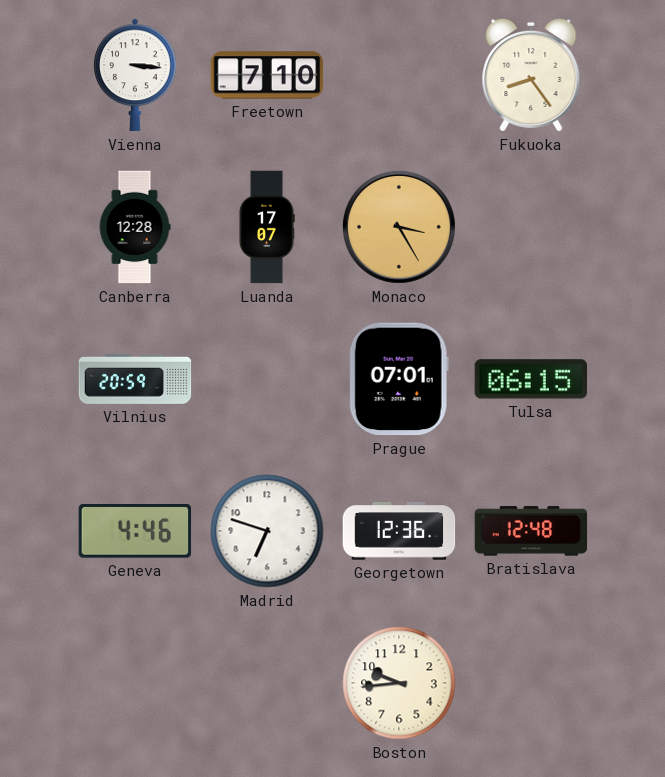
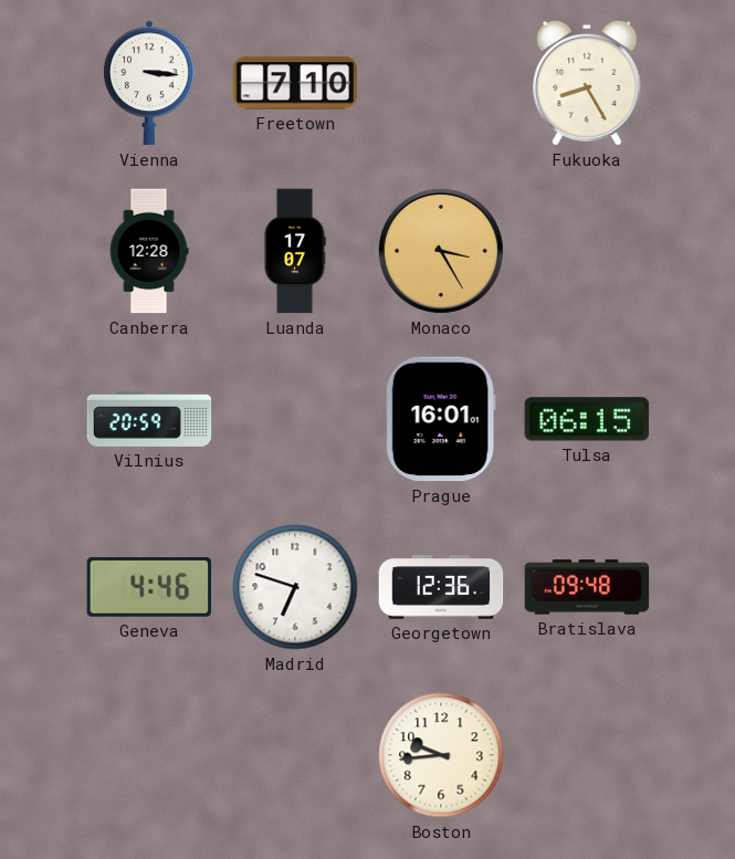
Fukuoka: 8:24 -> 8:25
Prague: 07:01 -> 16:01
Bratislava: 12:48 -> 09:48
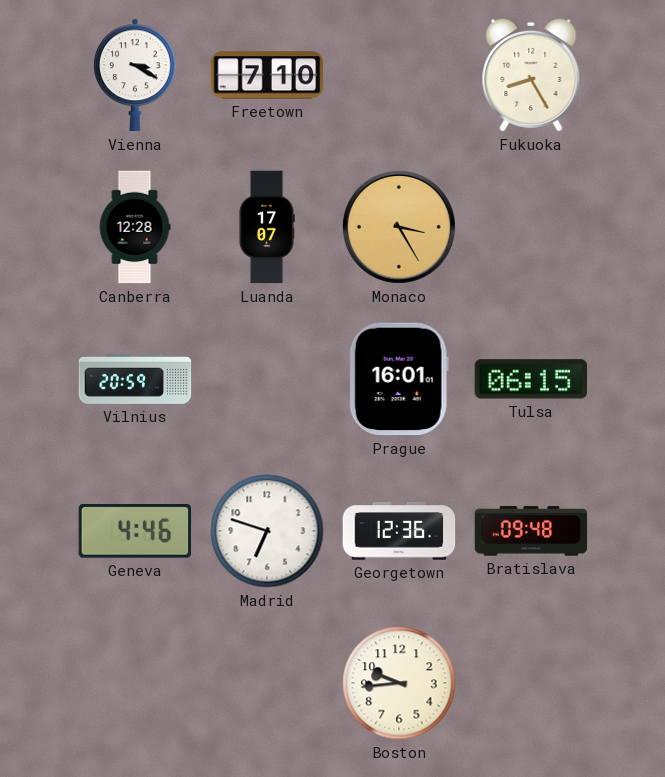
Vienna: 3:16 -> 3:20
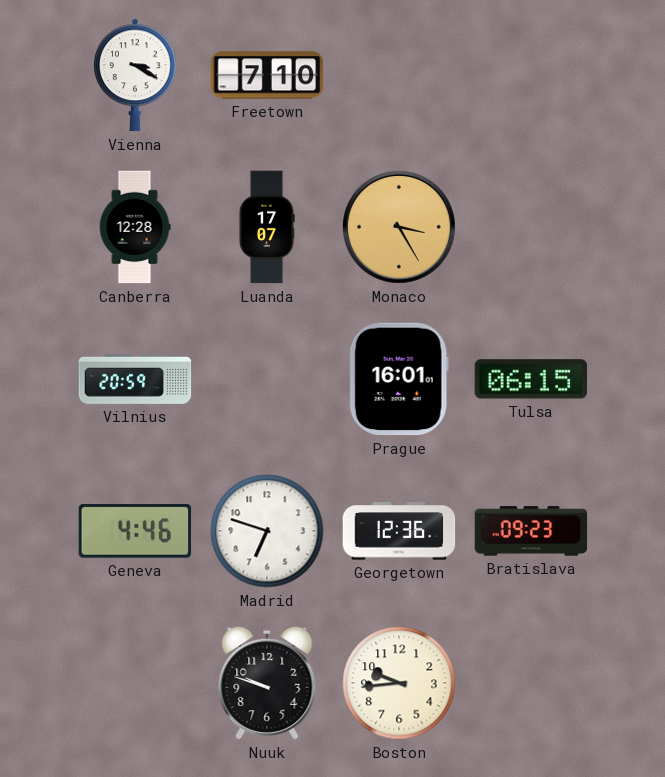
Fukuoka: 8:25 -> none
Bratislava: 09:48 -> 09:23
Nuuk: none -> 9:48
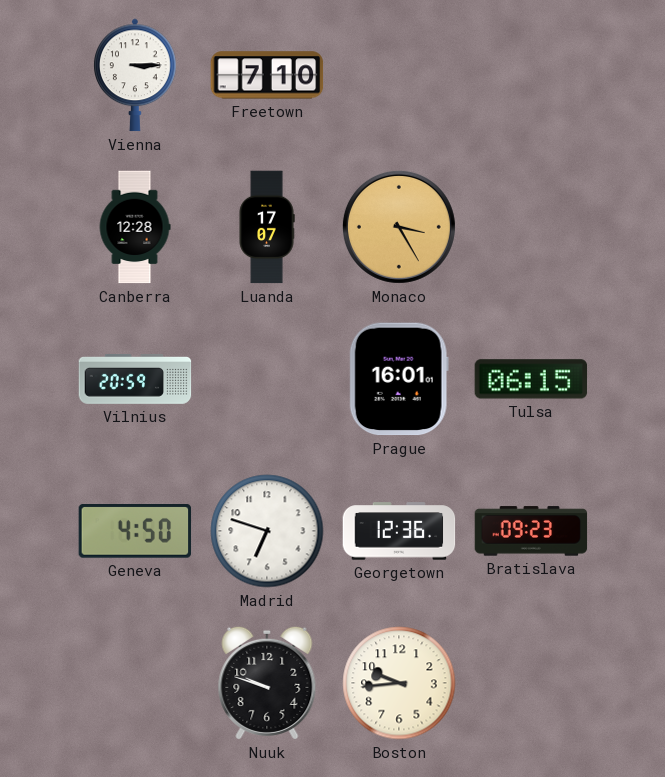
Vienna: 3:20 -> 3:15
Geneva: 4:46 -> 4:50
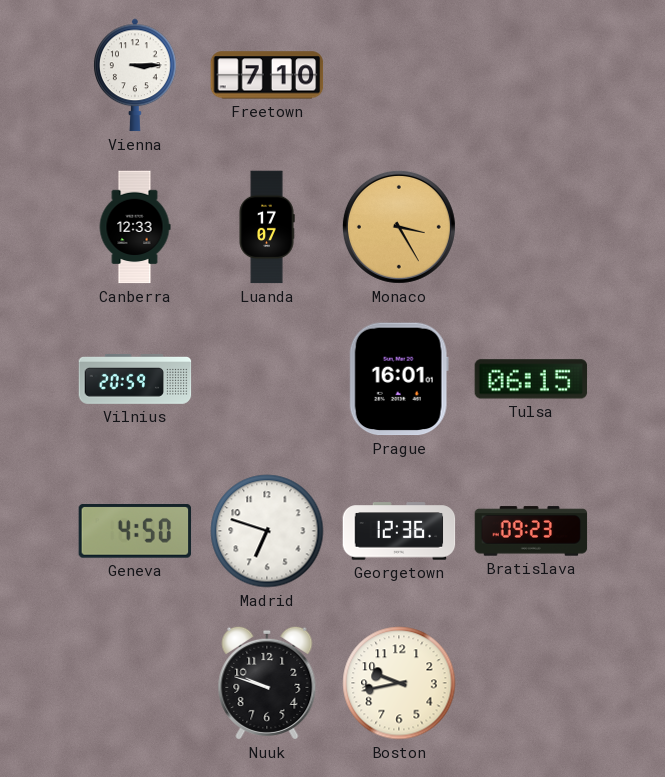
Canberra: 12:28 -> 12:33
Boston: 9:44 -> 9:43
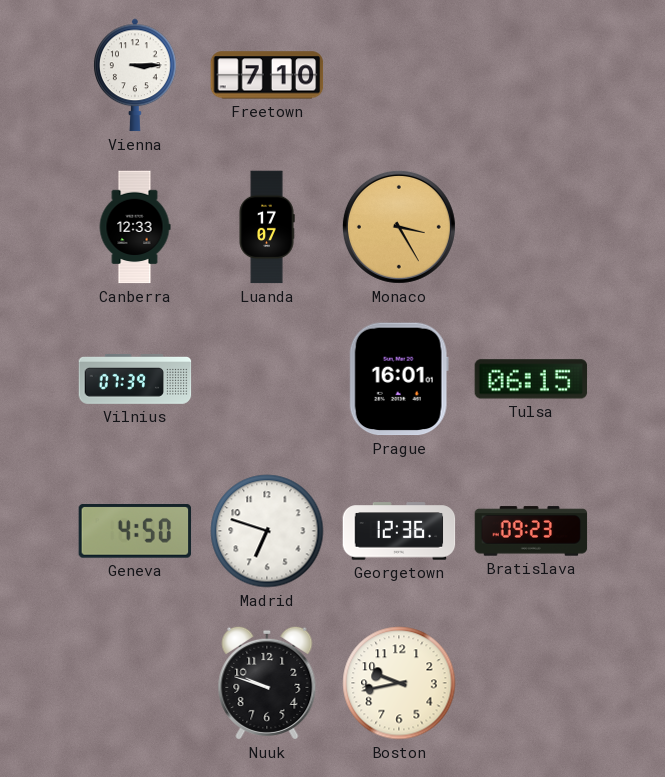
Vilnius: 20:59 -> 07:39
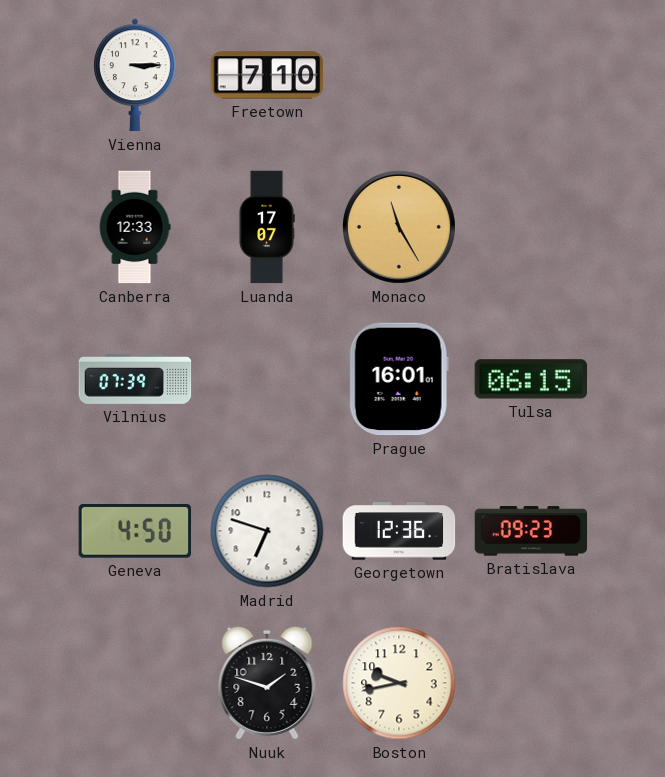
Monaco: 3:25 -> 11:25
Nuuk: 9:48 -> 1:48
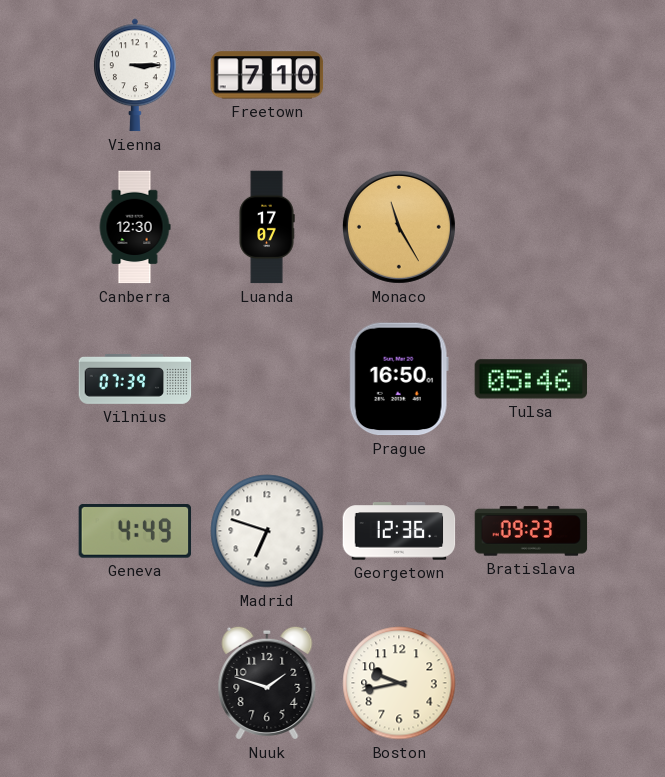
Canberra: 12:33 -> 12:30
Prague: 16:01 -> 16:50
Tulsa: 06:15 -> 05:46
Geneva: 4:50 -> 4:49
